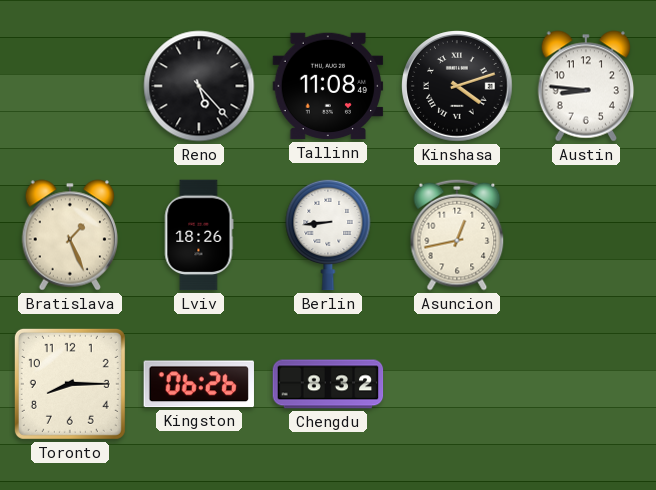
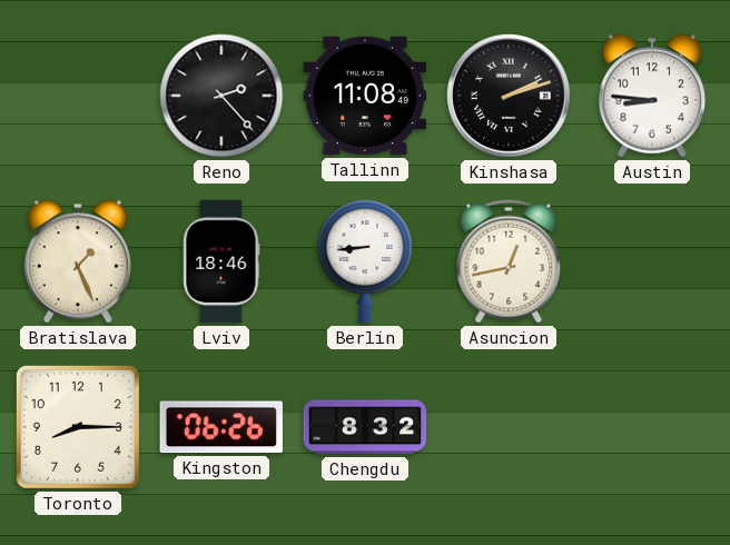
Reno: 5:23 -> 2:23
Kinshasa: 4:12 -> 2:12
Lviv: 18:26 -> 18:46
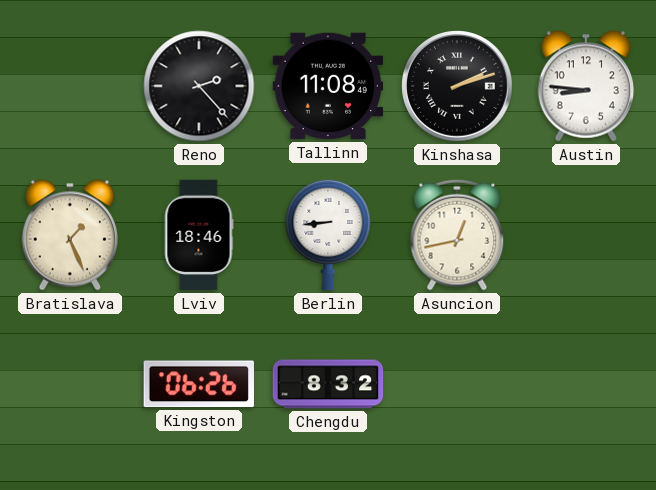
Toronto: 8:15 -> none
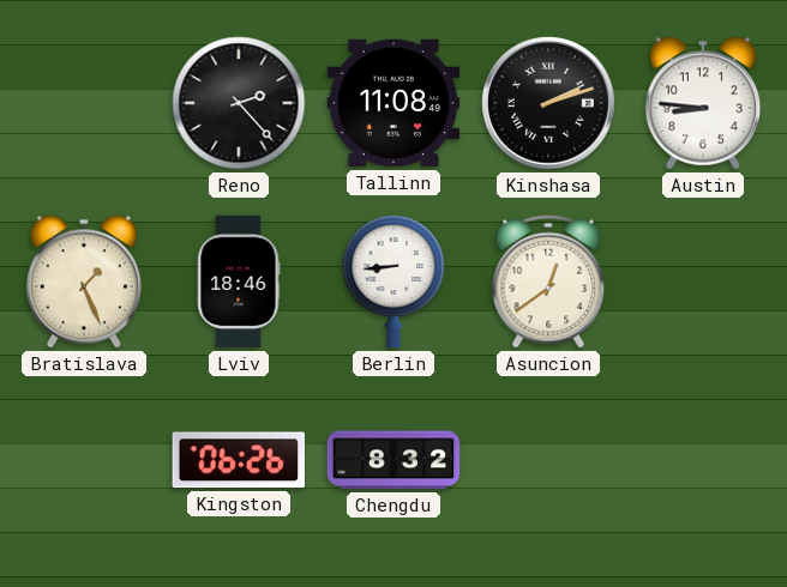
Asuncion: 12:43 -> 12:39
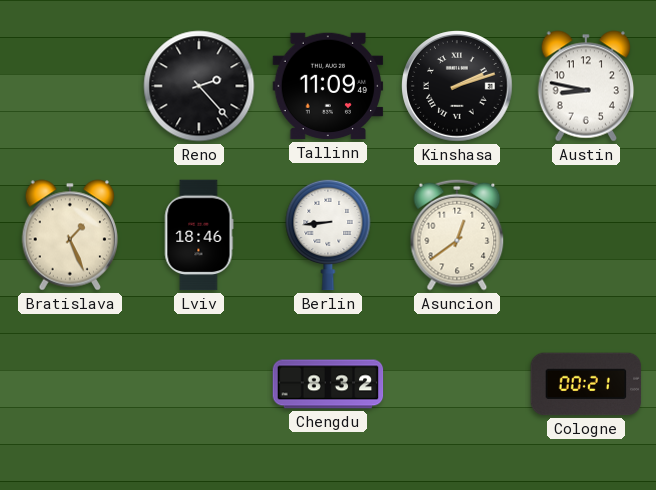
Tallinn: 11:08 -> 11:09
Austin: 8:46 -> 8:47
Kingston: 06:26 -> none
Cologne: none -> 00:21
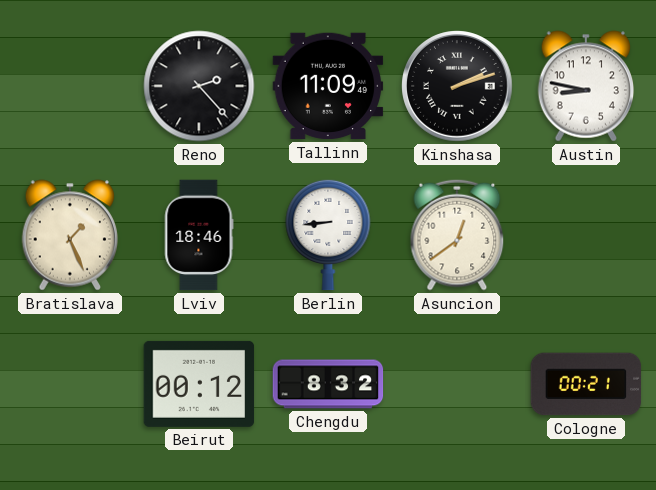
Beirut: none -> 00:12
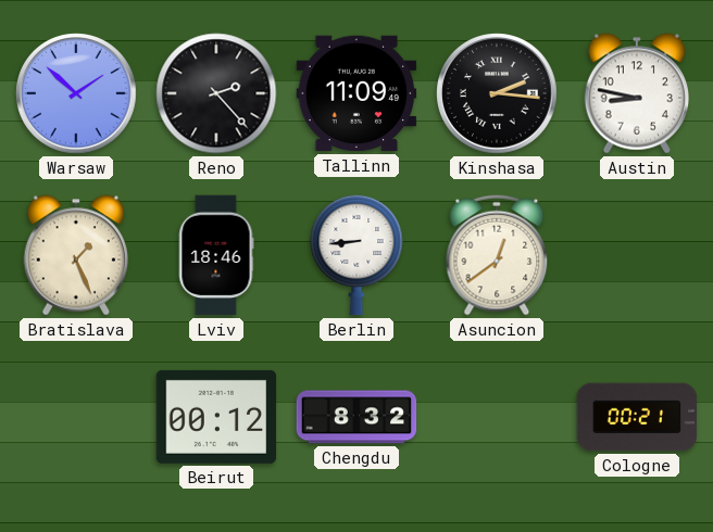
Warsaw: none -> 1:52
Kinshasa: 2:12 -> 2:16
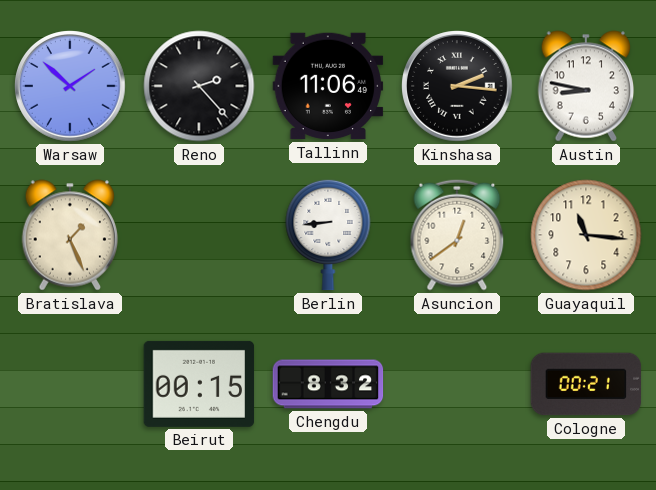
Tallinn: 11:09 -> 11:06
Lviv: 18:46 -> none
Guayaquil: none -> 11:16
Beirut: 00:12 -> 00:15
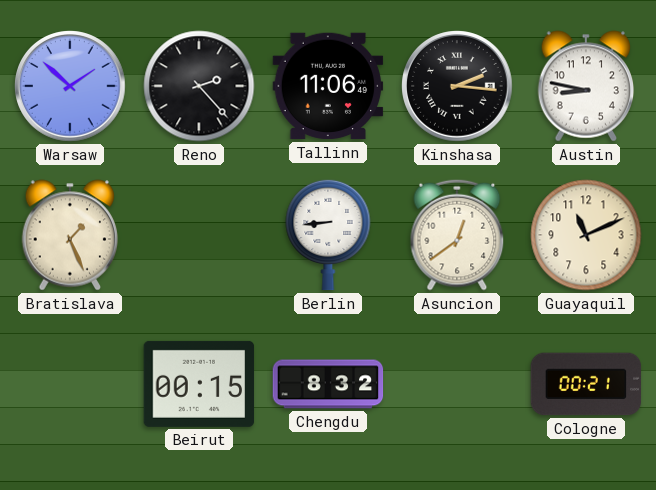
Guayaquil: 11:16 -> 11:11
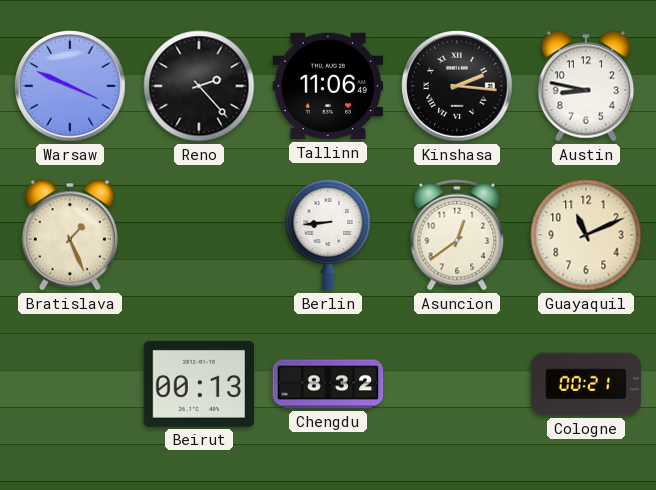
Warsaw: 1:52 -> 3:49
Beirut: 00:15 -> 00:13
